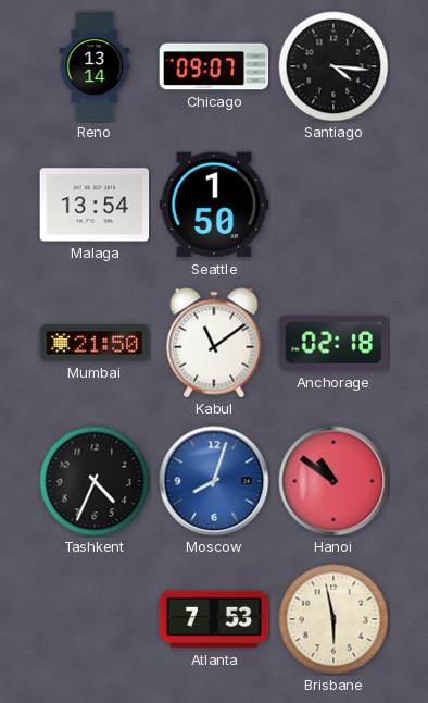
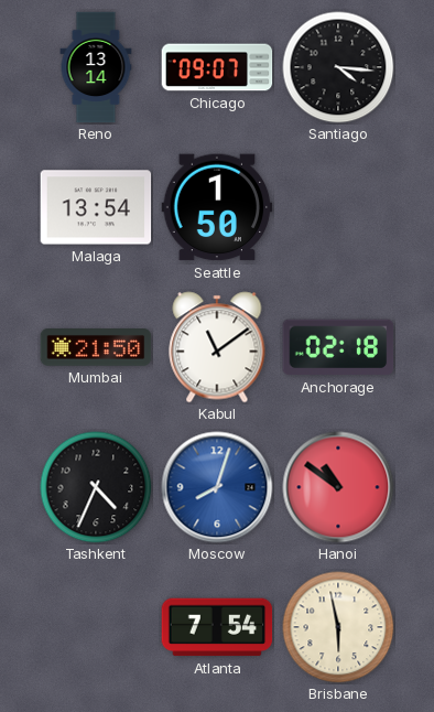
Atlanta: 7:53 -> 7:54
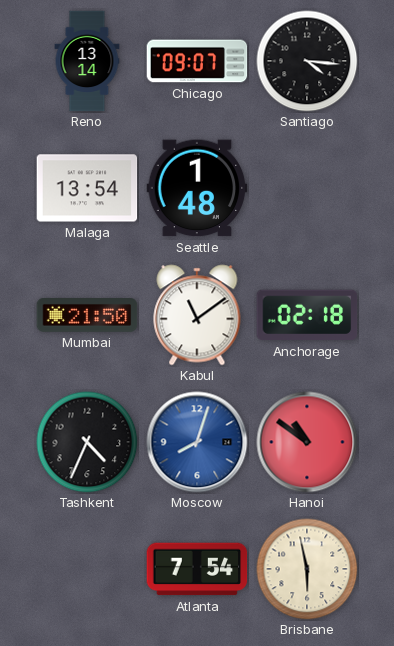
Seattle: 1:50 -> 1:48
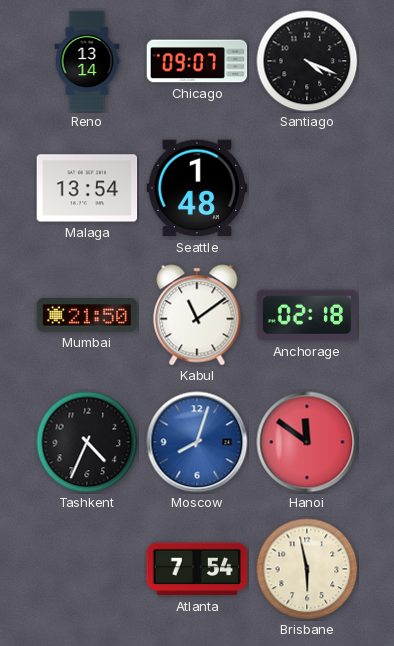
Santiago: 4:16 -> 4:19
Hanoi: 10:51 -> 11:51
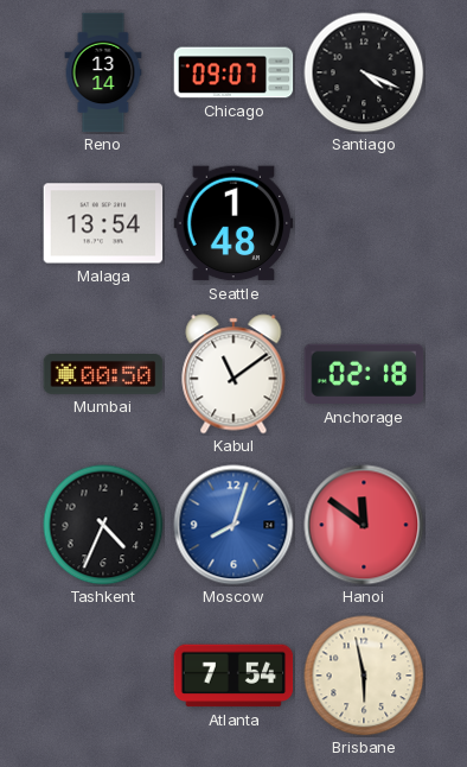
Mumbai: 21:50 -> 00:50
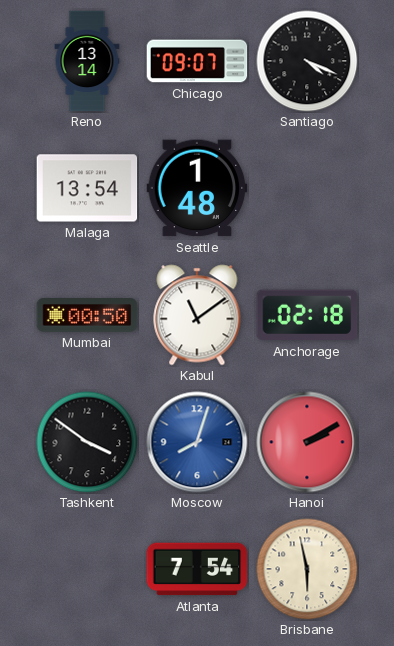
Tashkent: 4:34 -> 3:51
Hanoi: 11:51 -> 2:10
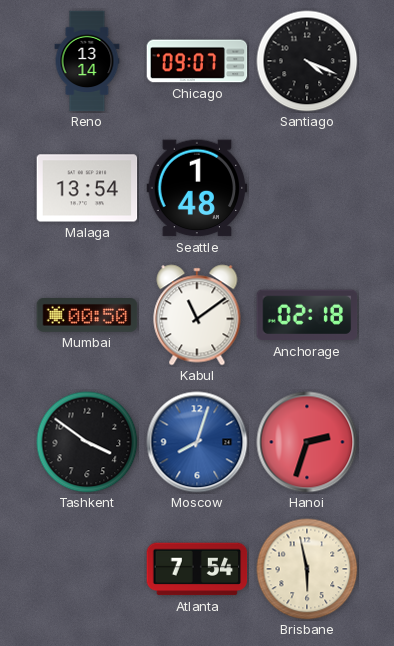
Hanoi: 2:10 -> 2:33
